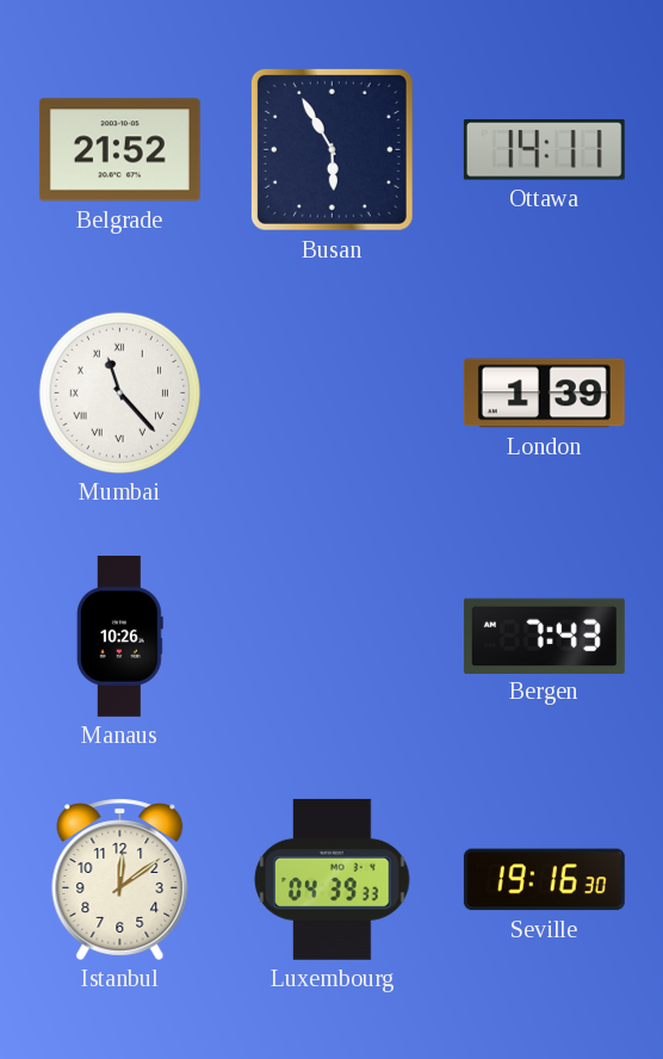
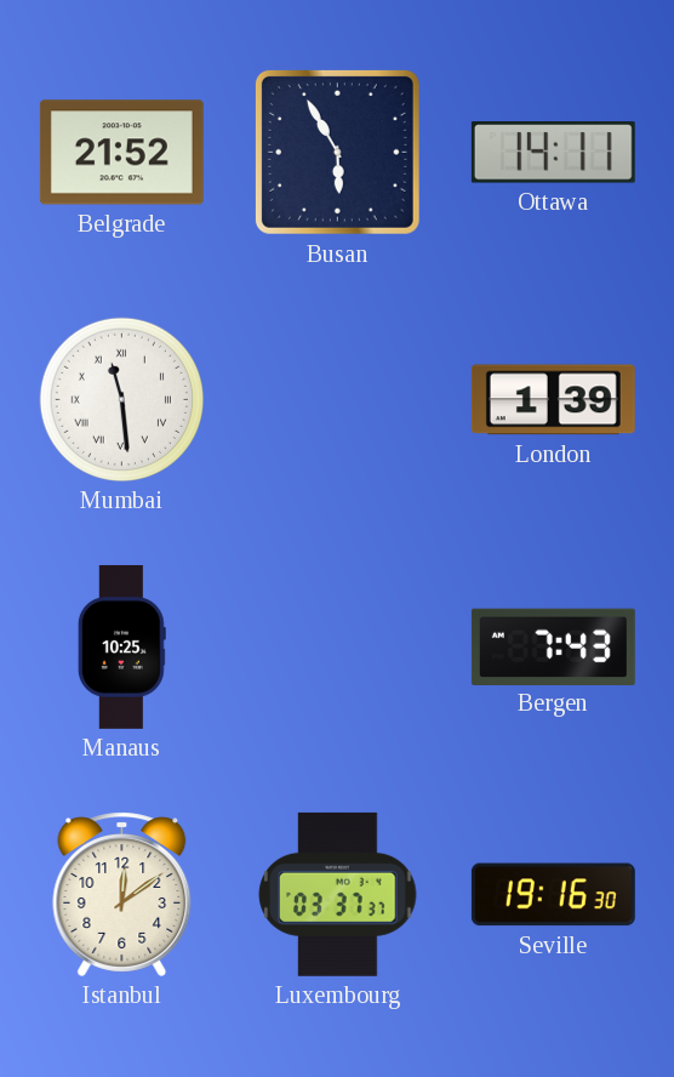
Mumbai: 11:23 -> 11:29
Manaus: 10:26 -> 10:25
Luxembourg: 04:39 -> 03:37
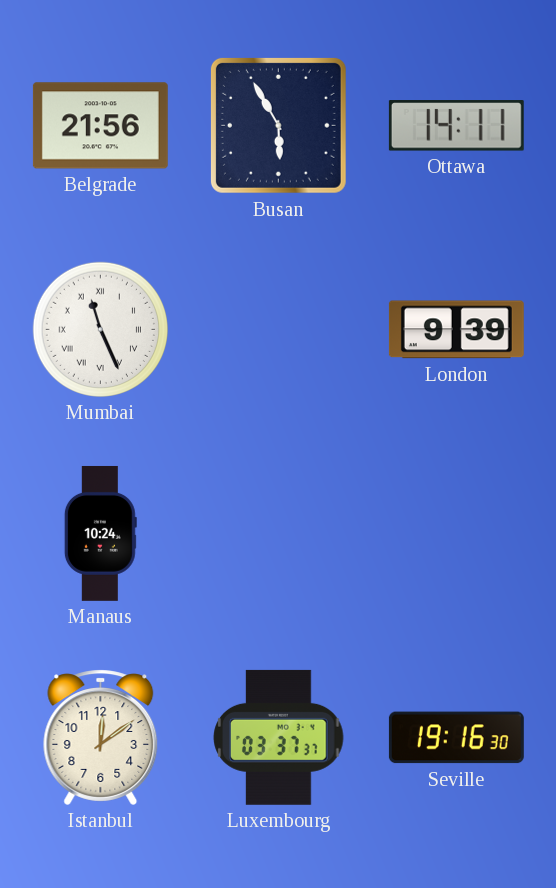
Belgrade: 21:52 -> 21:56
Mumbai: 11:29 -> 11:26
London: 1:39 -> 9:39
Manaus: 10:25 -> 10:24
Bergen: 7:43 -> none
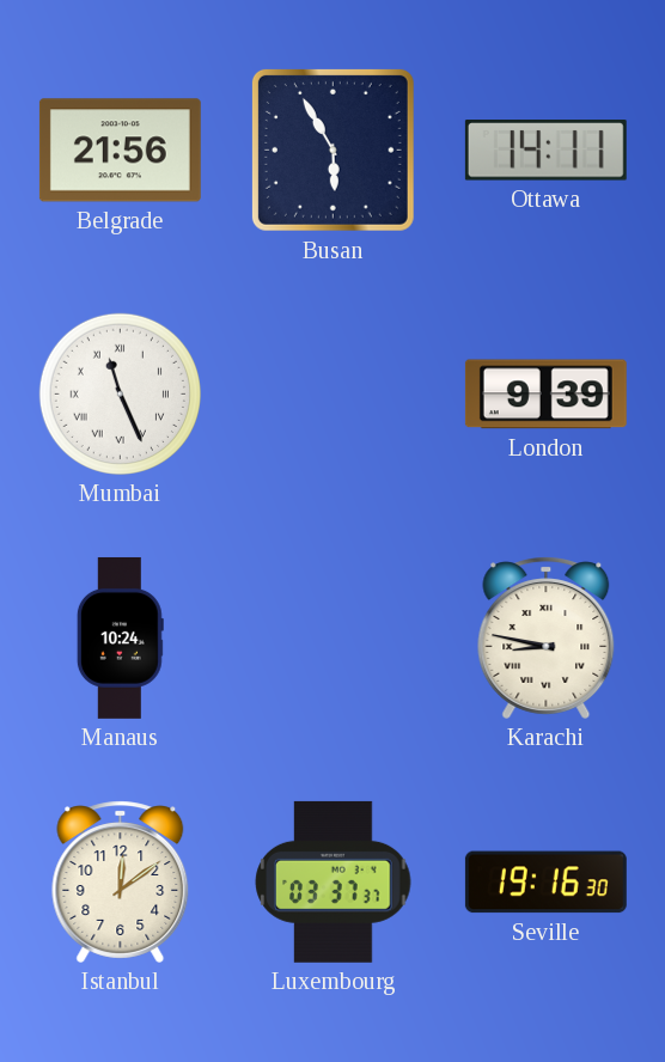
Karachi: none -> 8:47
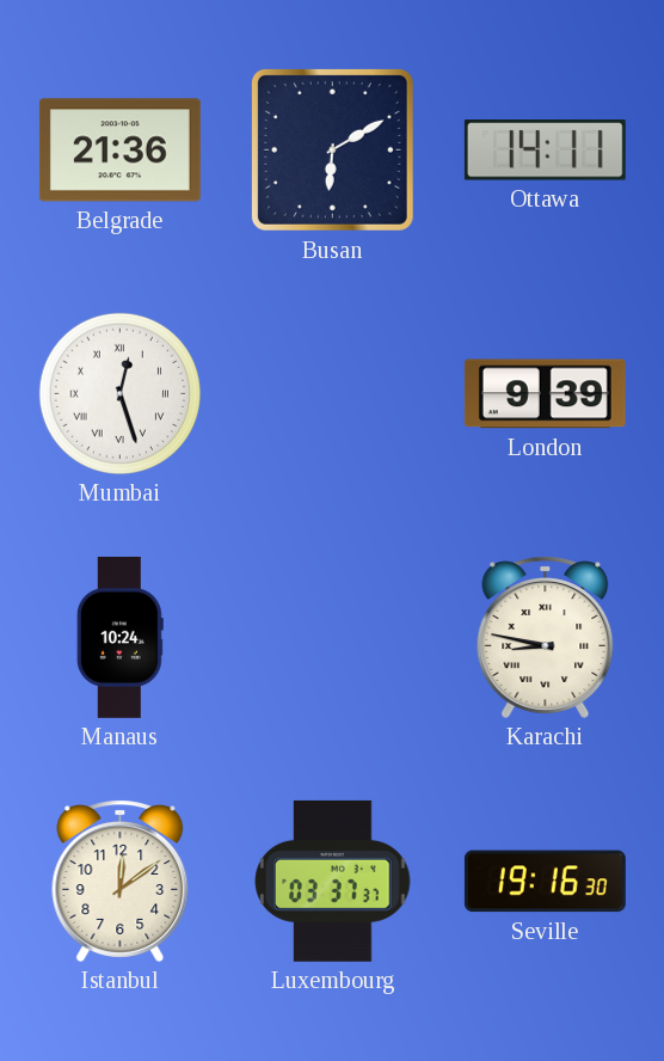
Belgrade: 21:56 -> 21:36
Busan: 5:55 -> 6:10
Mumbai: 11:26 -> 12:27
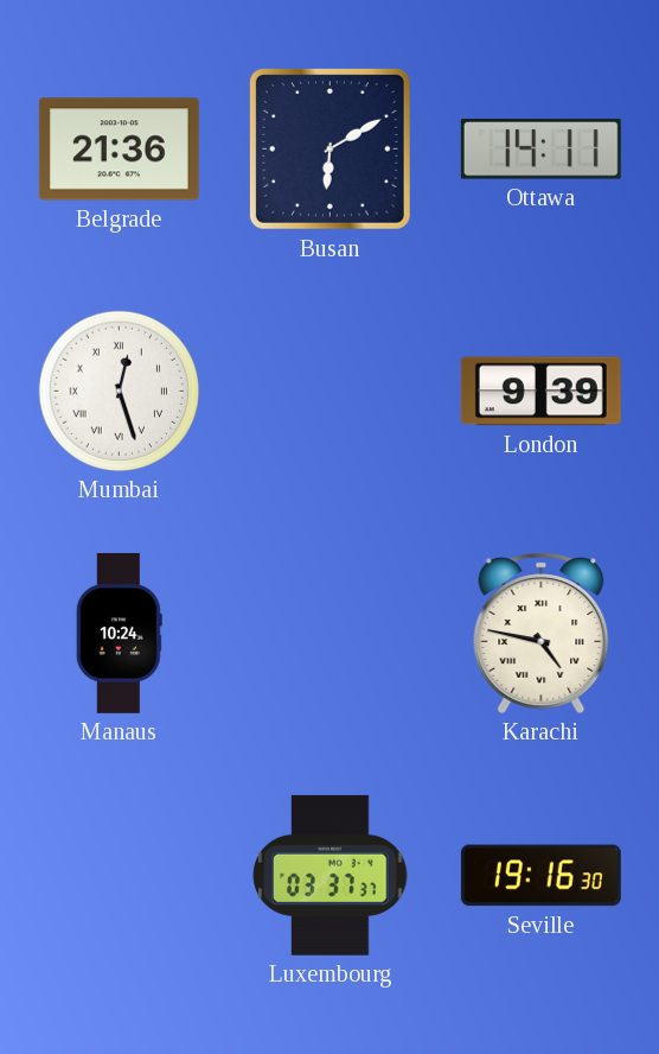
Karachi: 8:47 -> 4:47
Istanbul: 12:09 -> none
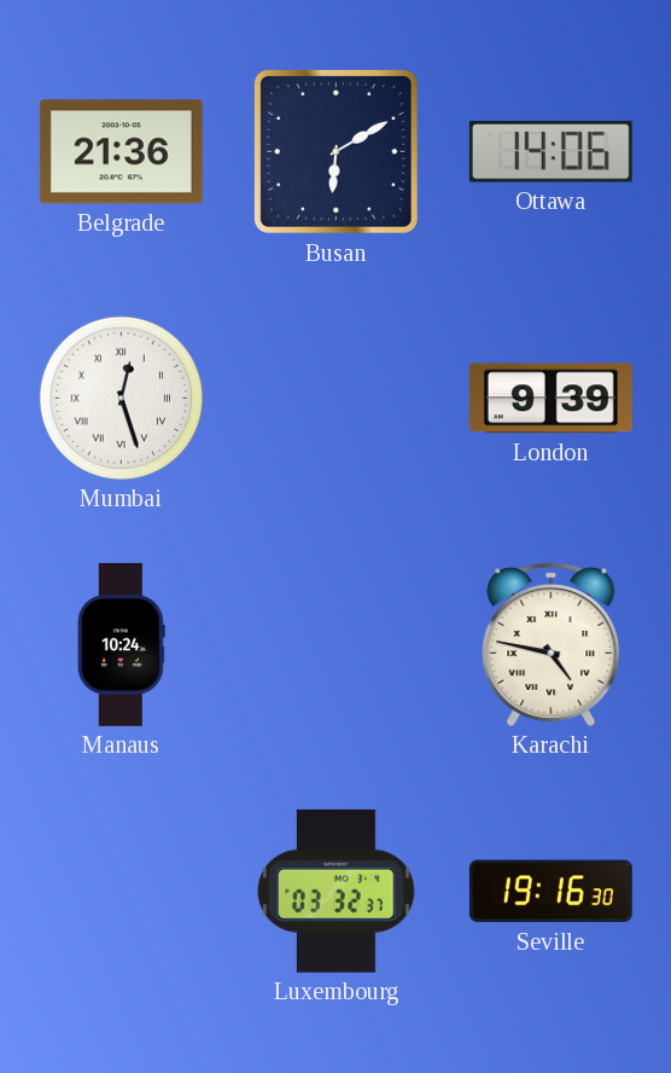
Ottawa: 14:11 -> 14:06
Luxembourg: 03:37 -> 03:32
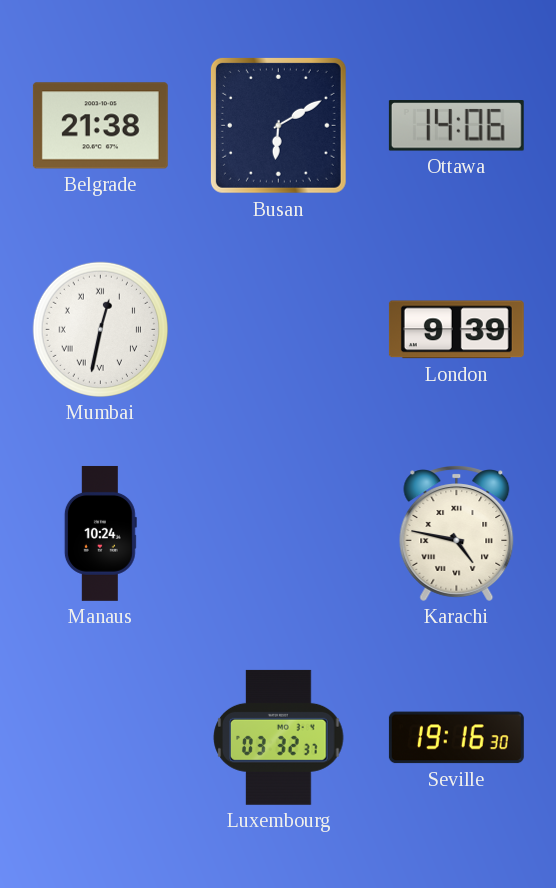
Belgrade: 21:36 -> 21:38
Mumbai: 12:27 -> 12:32
